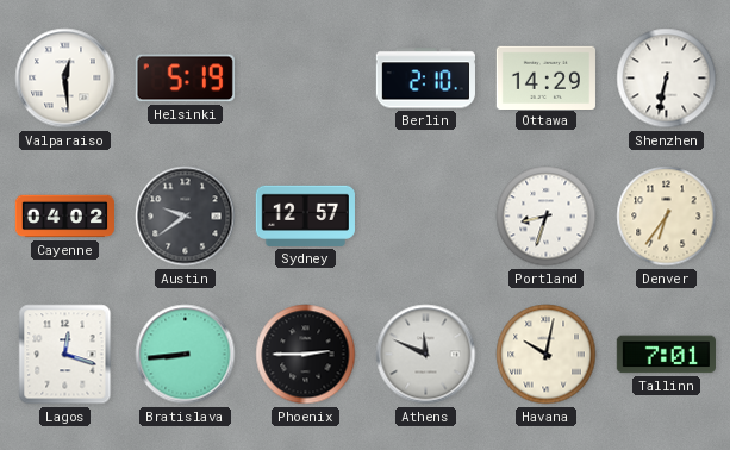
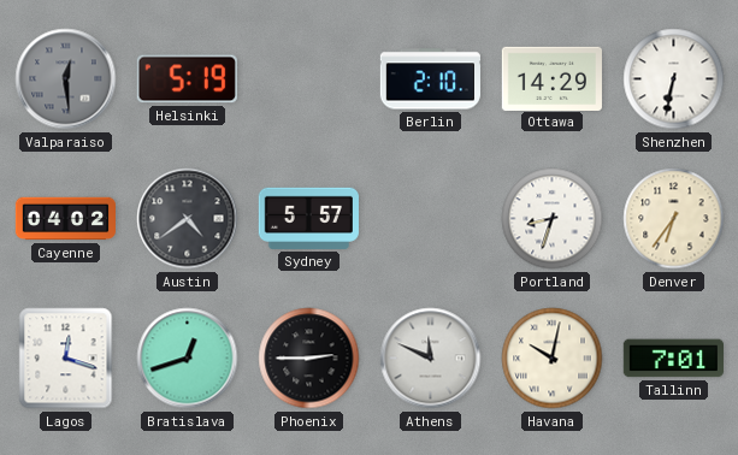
Valparaiso dial: white -> grey
Austin: 9:39 -> 4:39
Sydney: 12:57 -> 5:57
Bratislava: 8:44 -> 12:42
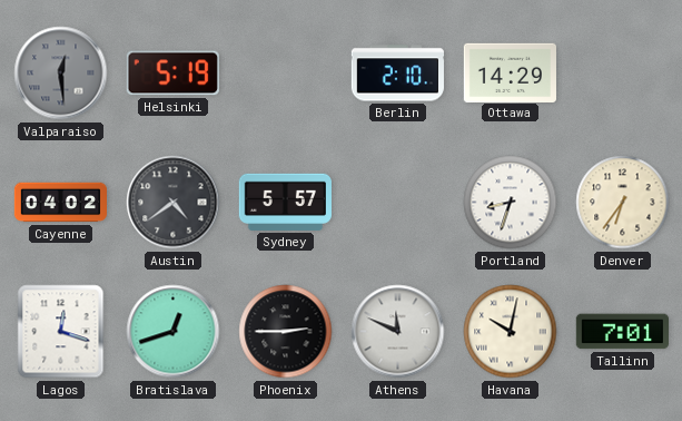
Shenzhen: 6:32 -> none
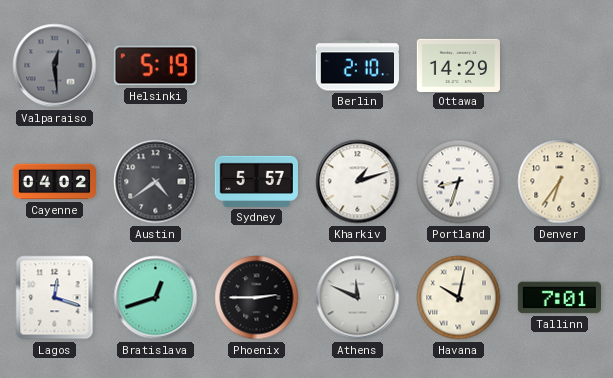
Kharkiv: none -> 1:12
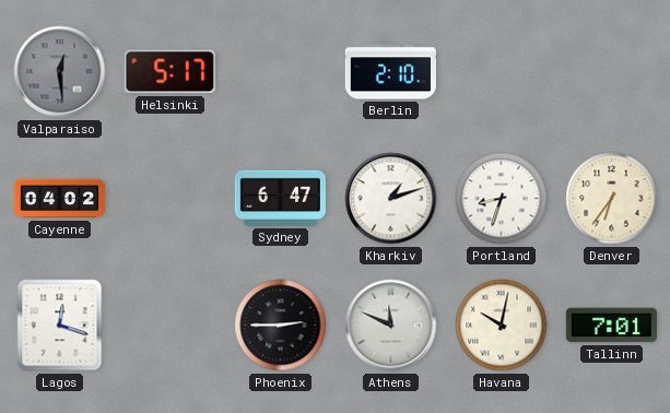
Helsinki: 5:19 -> 5:17
Ottawa: 14:29 -> none
Austin: 4:39 -> none
Sydney: 5:57 -> 6:47
Bratislava: 12:42 -> none
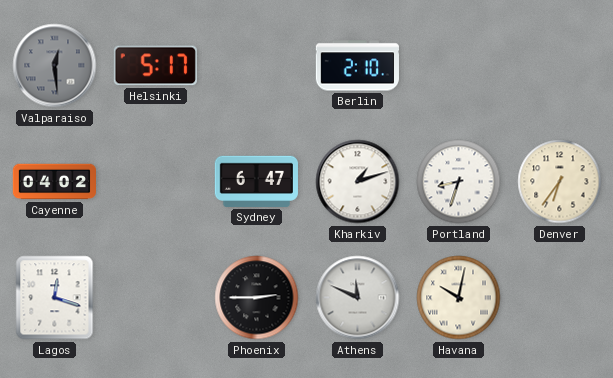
Tallinn: 7:01 -> none
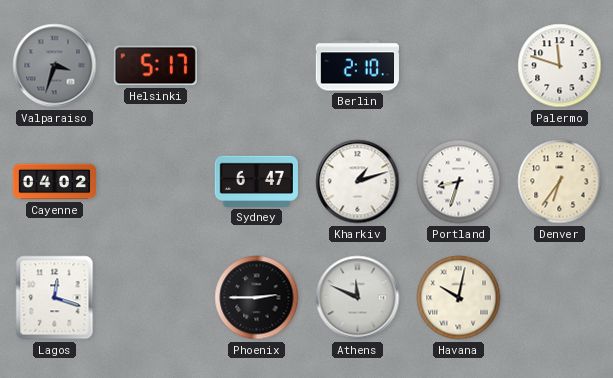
Valparaiso: 12:29 -> 3:33
Palermo: none -> 11:48
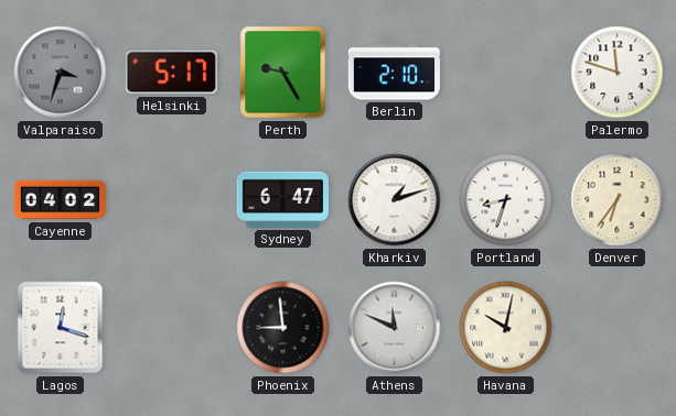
Perth: none -> 9:25
Phoenix: 2:45 -> 8:59
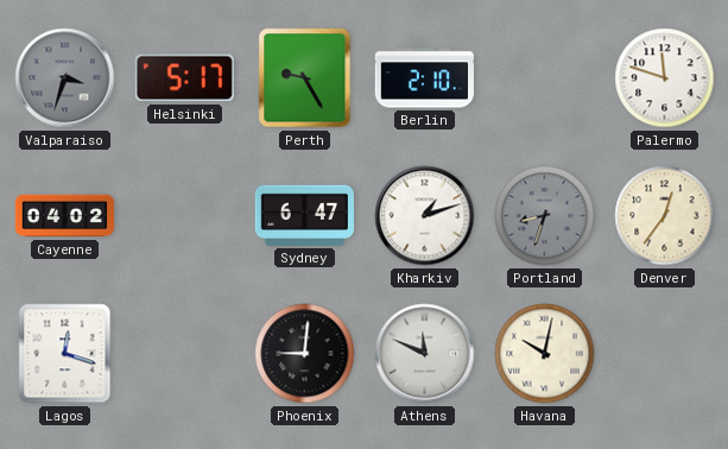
Portland dial: white -> grey
Denver: 6:36 -> 12:36
Phoenix: 8:59 -> 9:01
